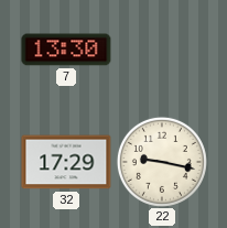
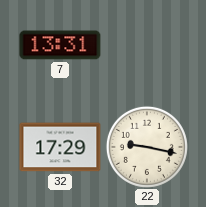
7: 13:30 -> 13:31
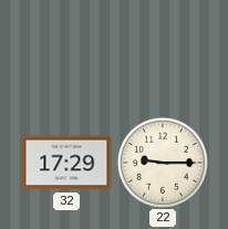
7: 13:31 -> none
22: 9:17 -> 9:15
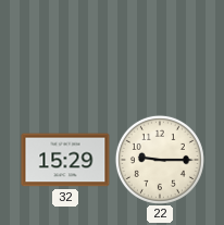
32: 17:29 -> 15:29
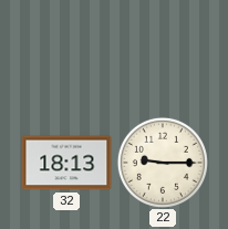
32: 15:29 -> 18:13
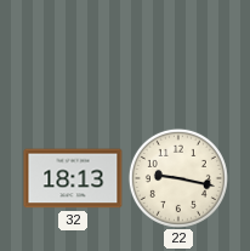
22: 9:15 -> 9:17
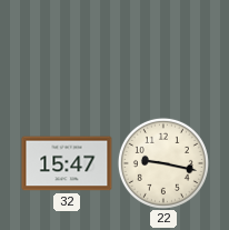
32: 18:13 -> 15:47
